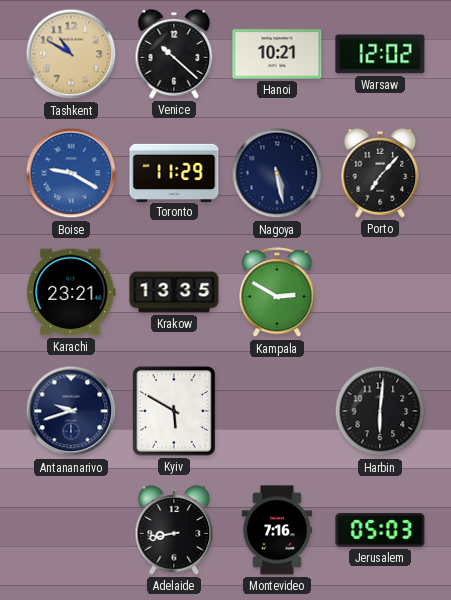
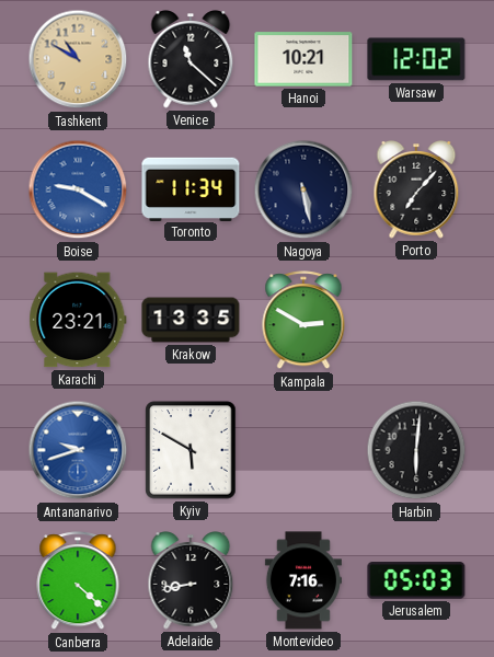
Venice: 10:22 -> 11:22
Toronto: 11:29 -> 11:34
Antananarivo dial: navy -> blue
Canberra: none -> 4:22
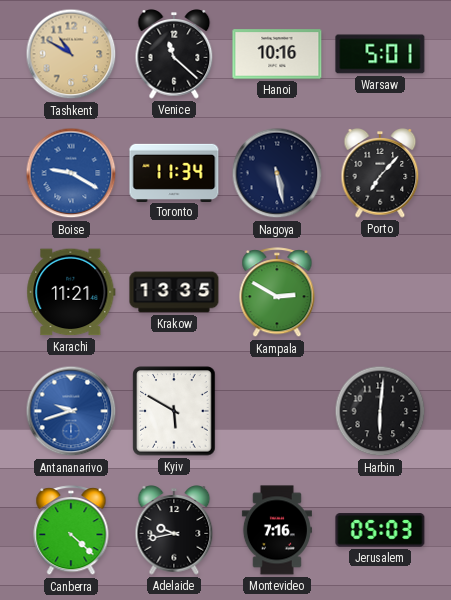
Hanoi: 10:21 -> 10:16
Warsaw: 12:02 -> 5:01
Karachi: 23:21 -> 11:21
Adelaide: 8:43 -> 9:43
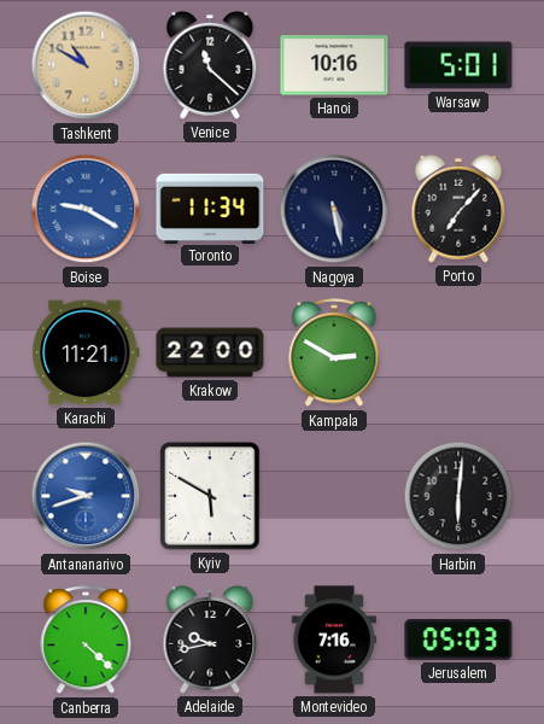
Krakow: 13:35 -> 22:00
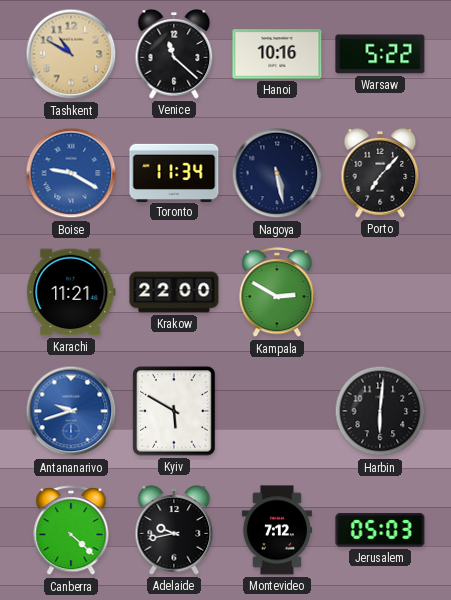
Warsaw: 5:01 -> 5:22
Montevideo: 7:16 -> 7:12
